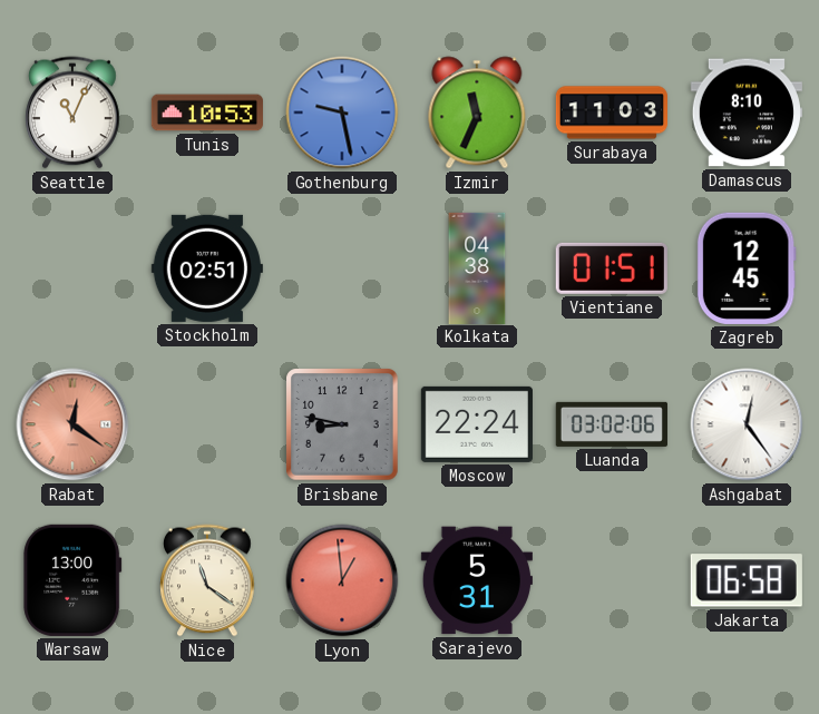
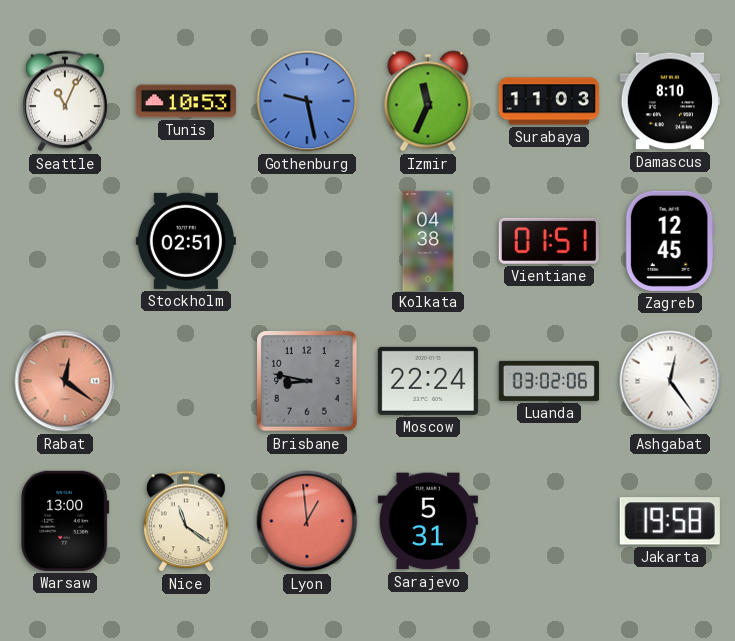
Jakarta: 06:58 -> 19:58
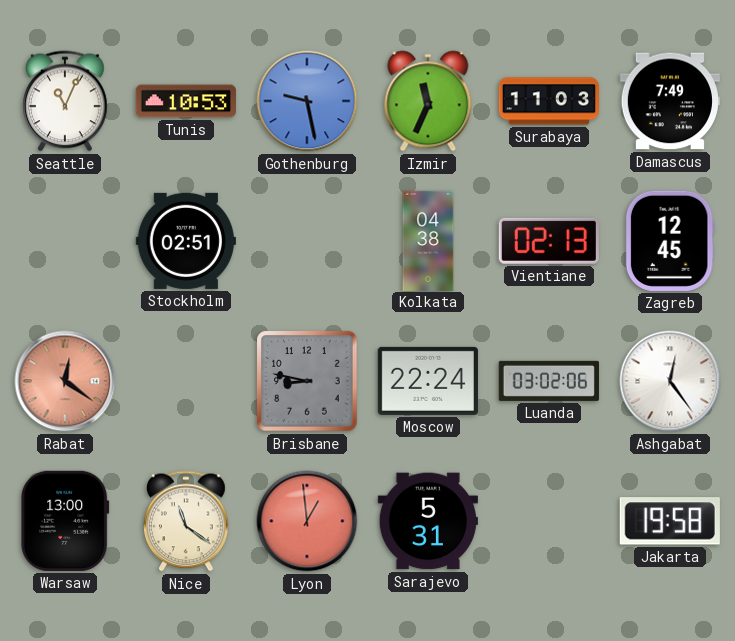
Damascus: 8:10 -> 7:49
Vientiane: 01:51 -> 02:13
